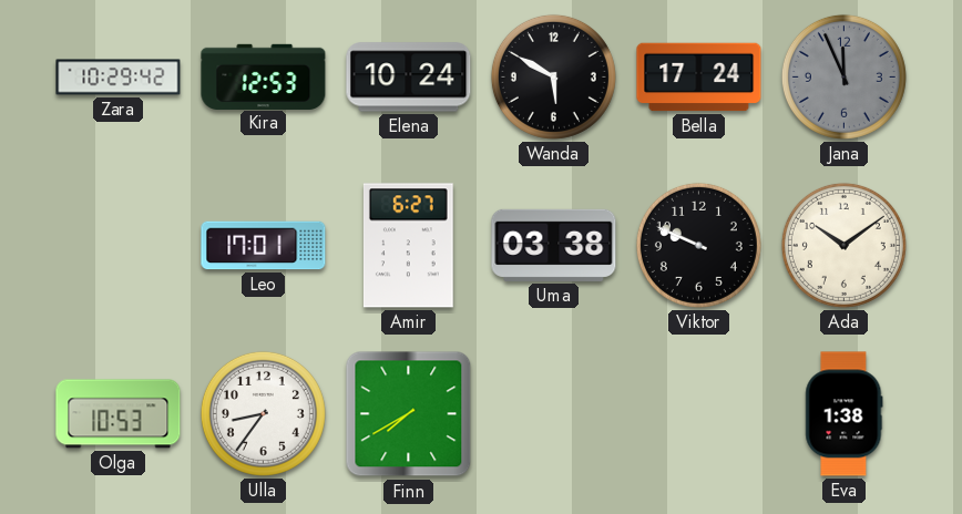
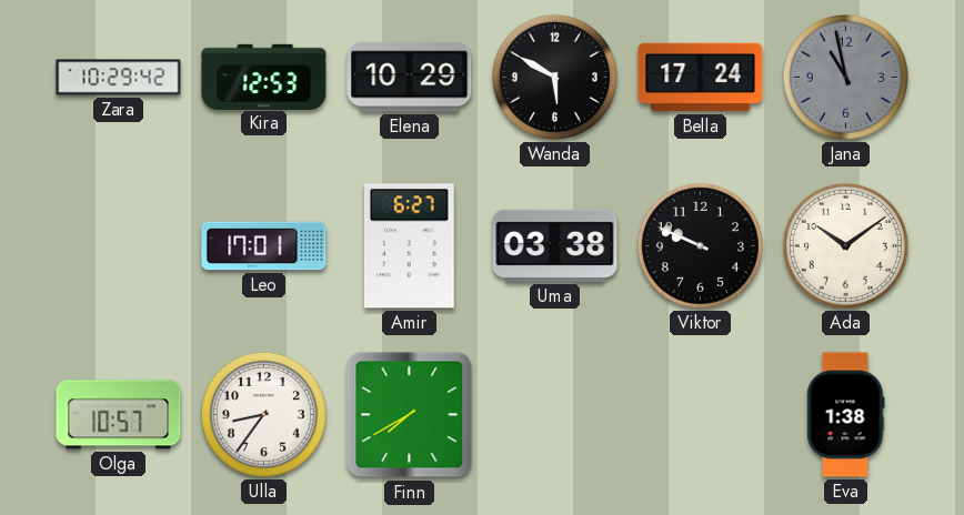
Elena: 10:24 -> 10:29
Jana: 11:56 -> 10:58
Olga: 10:53 -> 10:57
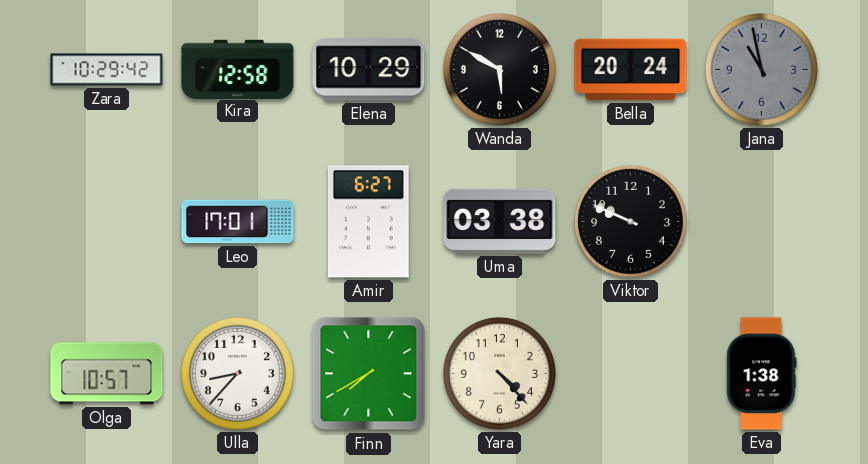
Kira: 12:53 -> 12:58
Bella: 17:24 -> 20:24
Ada: 10:09 -> none
Ulla: 8:36 -> 8:37
Yara: none -> 4:23
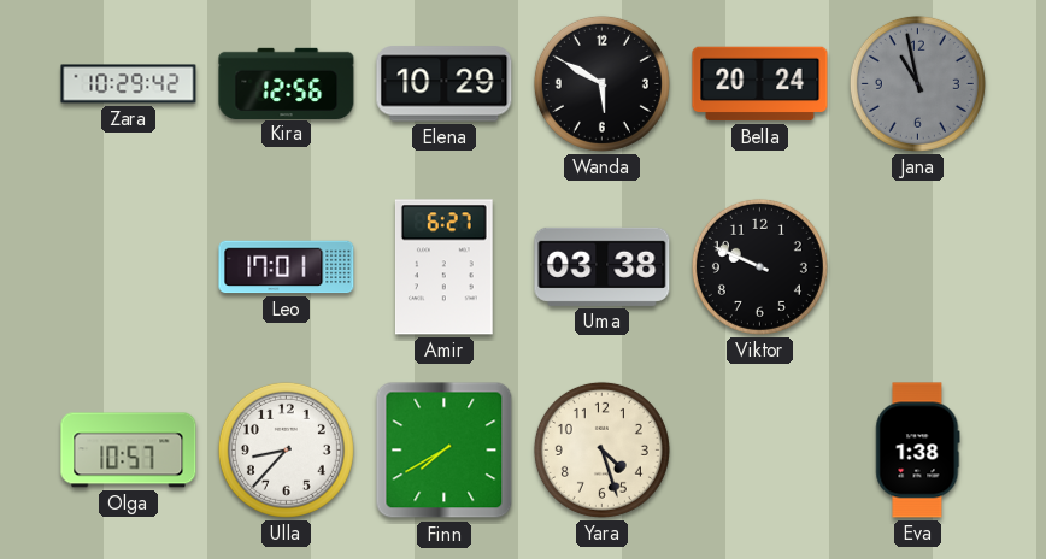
Kira: 12:58 -> 12:56
Yara: 4:23 -> 4:27
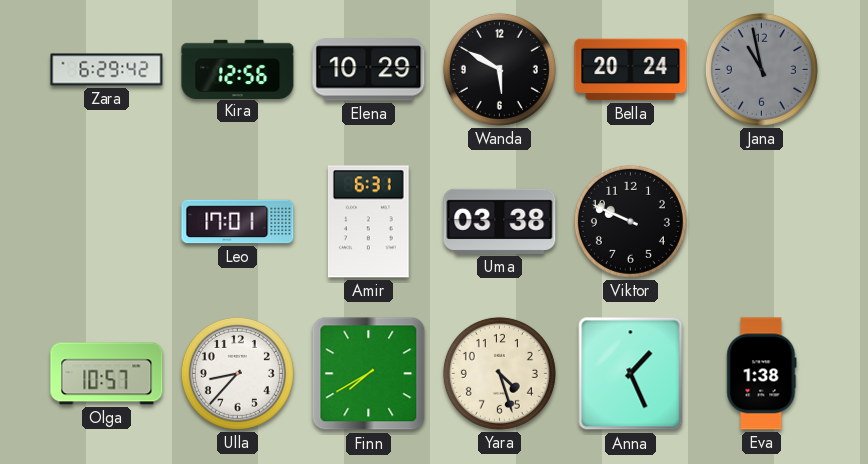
Zara: 10:29 -> 6:29
Amir: 6:27 -> 6:31
Anna: none -> 1:26
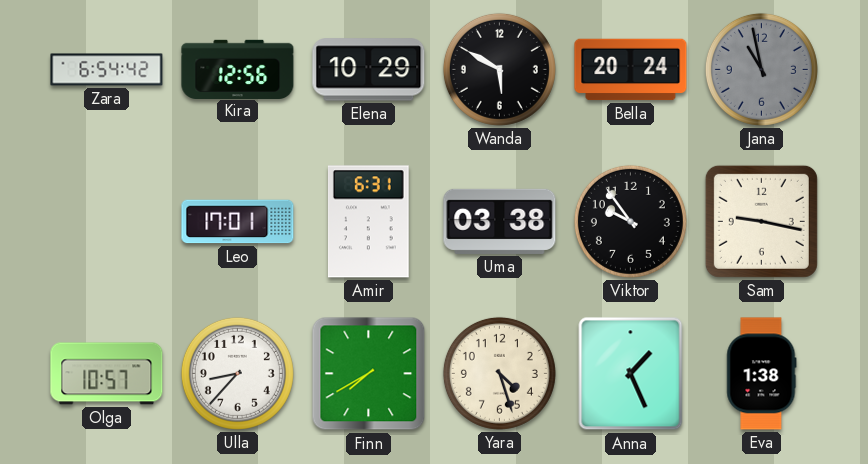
Zara: 6:29 -> 6:54
Viktor: 9:49 -> 9:54
Sam: none -> 9:17
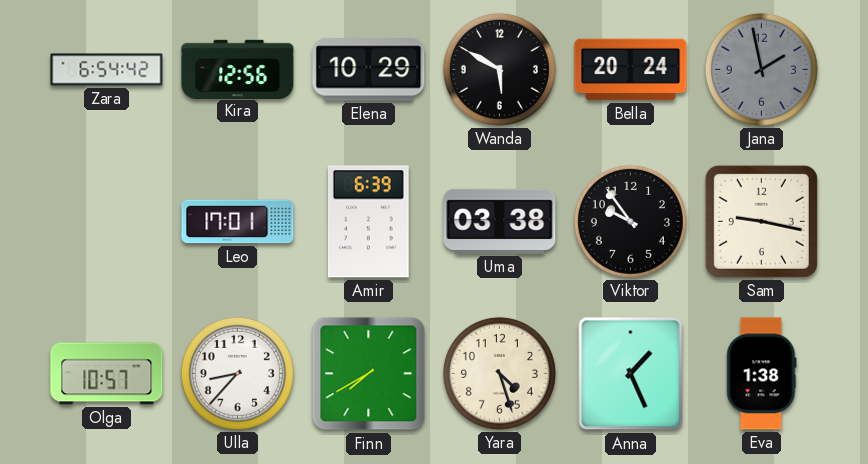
Jana: 10:58 -> 1:58
Amir: 6:31 -> 6:39
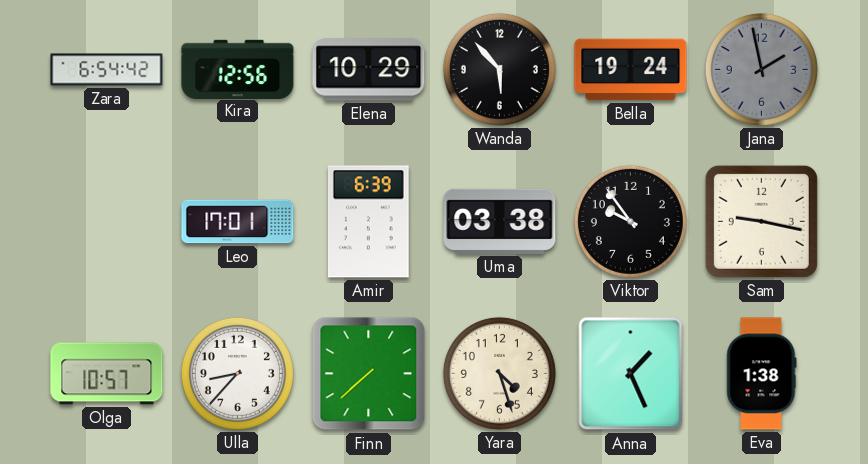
Wanda: 5:50 -> 5:53
Bella: 20:24 -> 19:24
Finn: 7:40 -> 7:38
